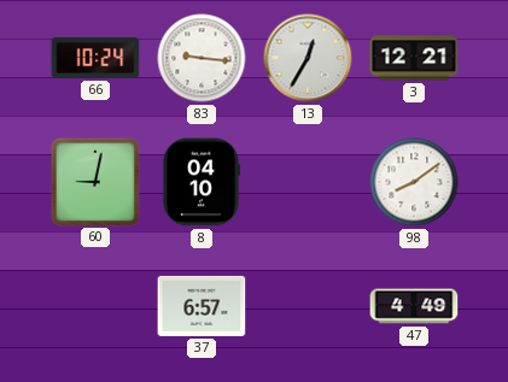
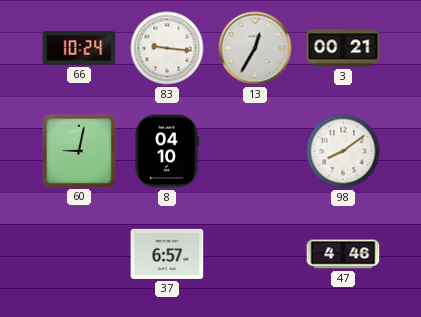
3: 12:21 -> 00:21
47: 4:49 -> 4:46
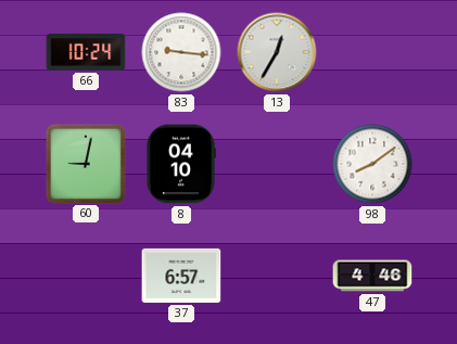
3: 00:21 -> none
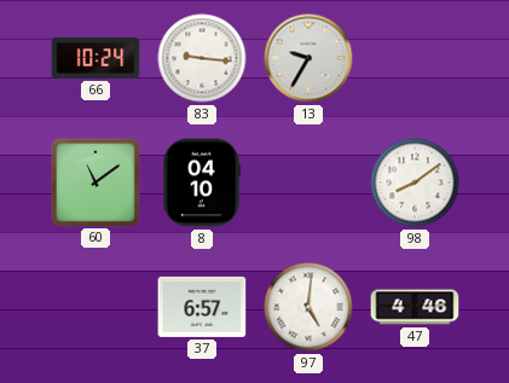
13: 12:35 -> 9:35
60: 9:02 -> 11:09
97: none -> 5:01
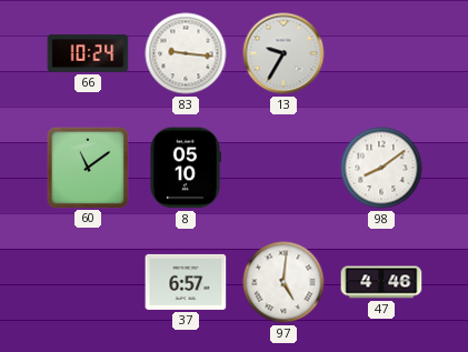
8: 04:10 -> 05:10
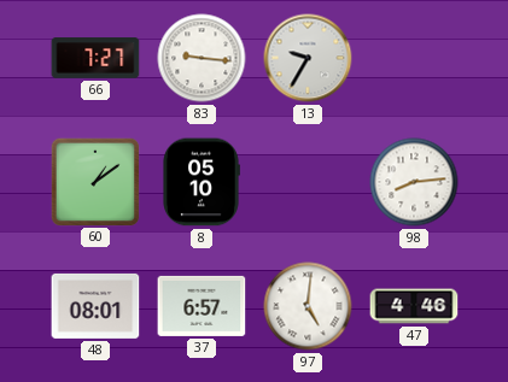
66: 10:24 -> 7:27
60: 11:09 -> 1:09
98: 8:09 -> 8:14
48: none -> 08:01
